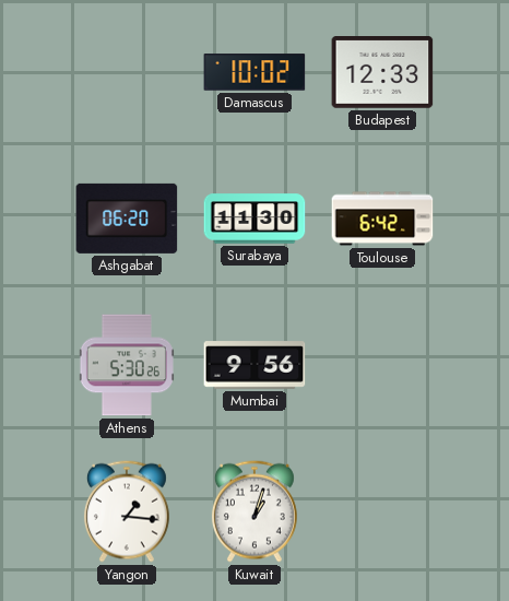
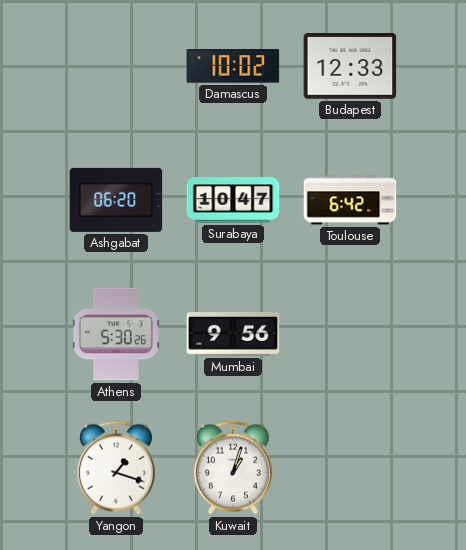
Surabaya: 11:30 -> 10:47
Yangon: 1:16 -> 1:18
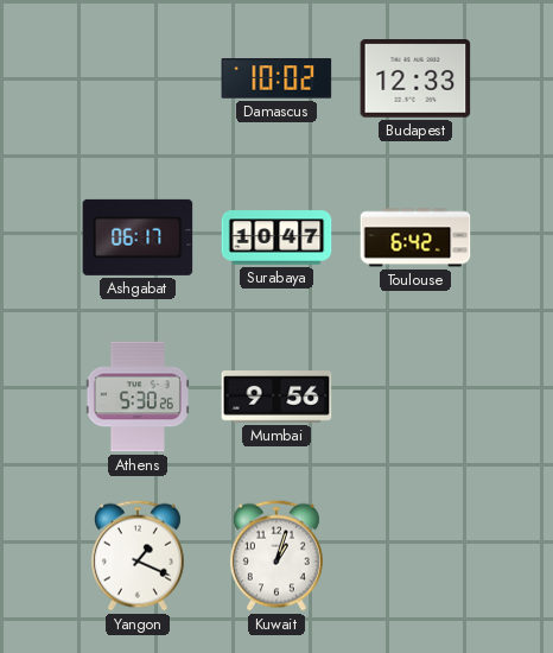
Ashgabat: 06:20 -> 06:17
Yangon: 1:18 -> 1:19
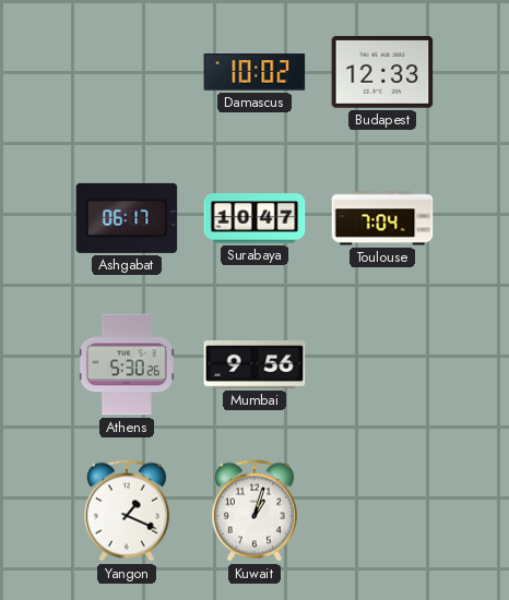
Toulouse: 6:42 -> 7:04
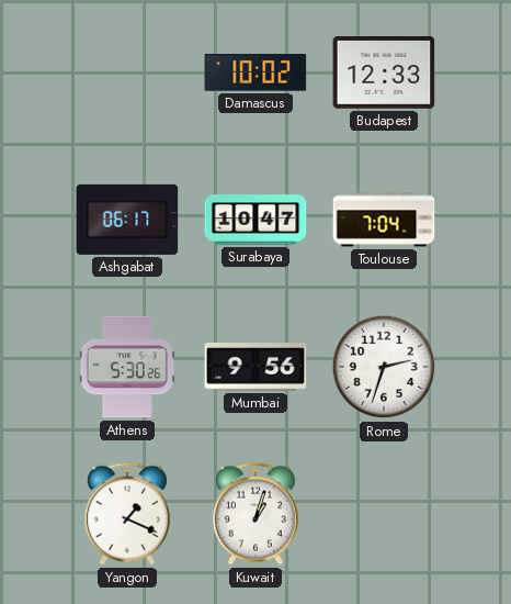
Rome: none -> 2:33
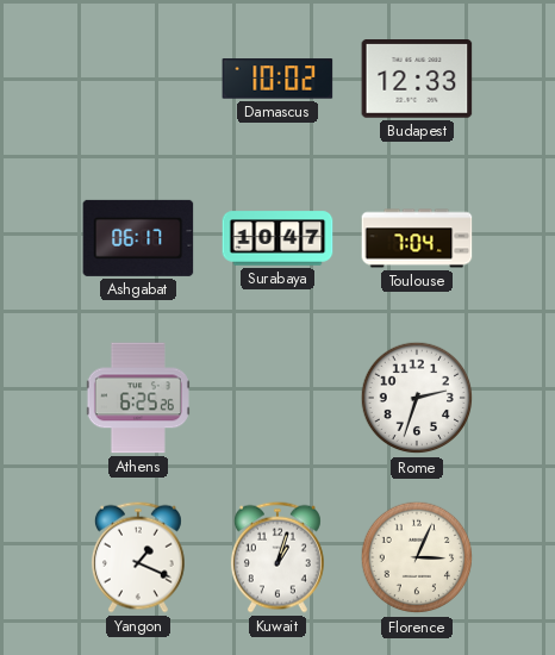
Athens: 5:30 -> 6:25
Mumbai: 9:56 -> none
Florence: none -> 3:04
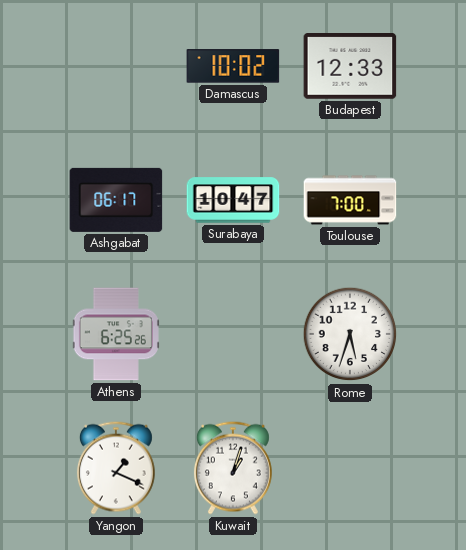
Toulouse: 7:04 -> 7:00
Rome: 2:33 -> 5:33
Florence: 3:04 -> none
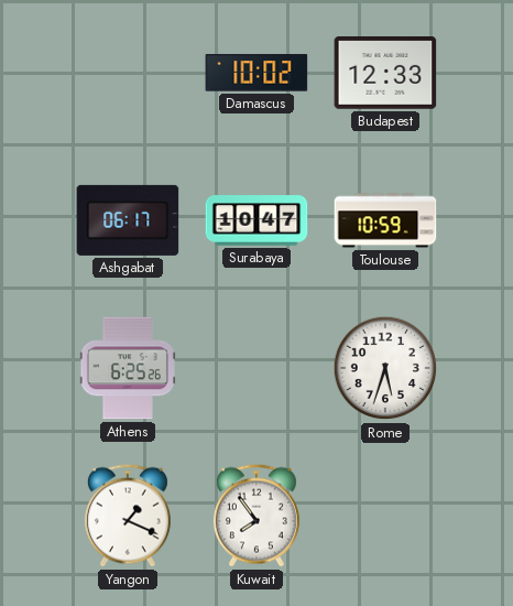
Toulouse: 7:00 -> 10:59
Kuwait: 1:03 -> 7:54
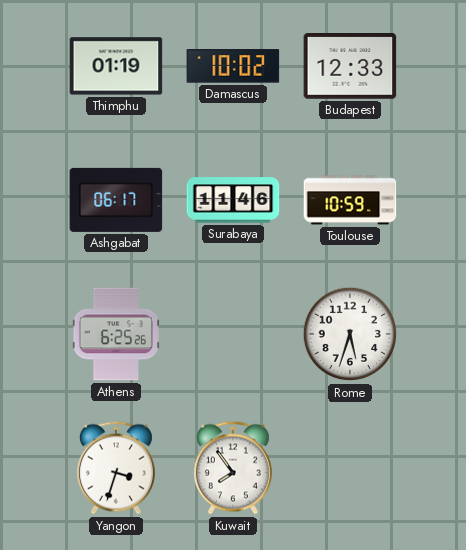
Thimphu: none -> 01:19
Surabaya: 10:47 -> 11:46
Yangon: 1:19 -> 3:33
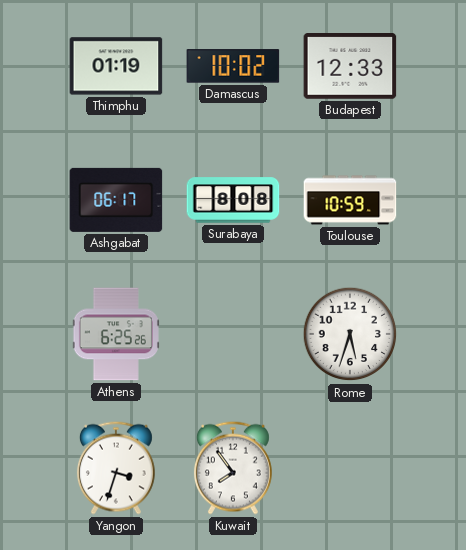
Surabaya: 11:46 -> 8:08
